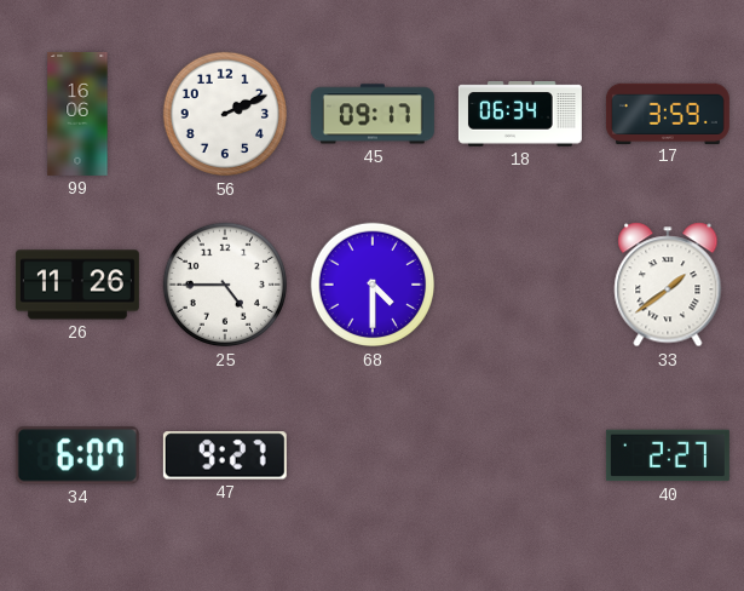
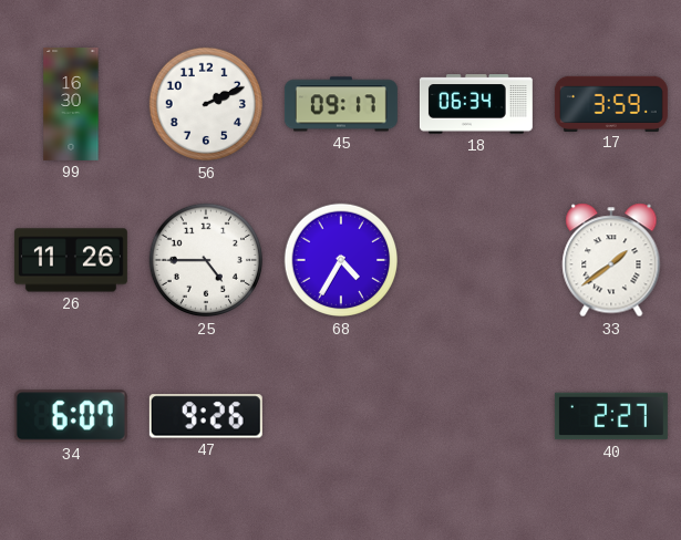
99: 16:06 -> 16:30
68: 4:30 -> 4:35
47: 9:27 -> 9:26
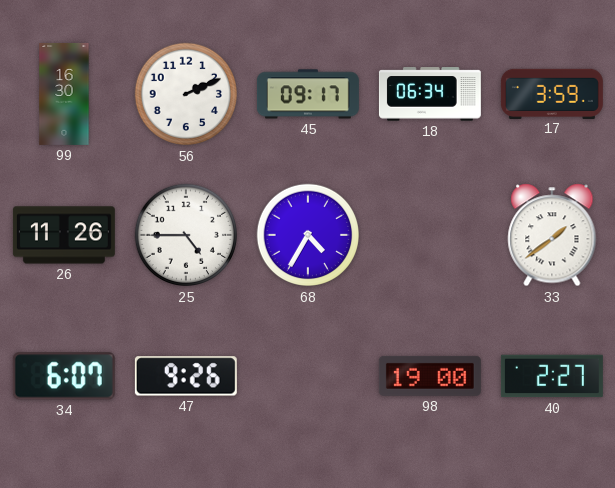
98: none -> 19:00
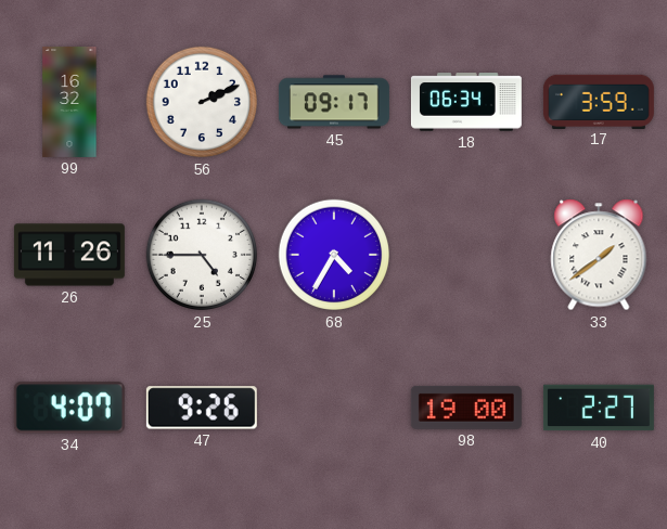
99: 16:30 -> 16:32
34: 6:07 -> 4:07
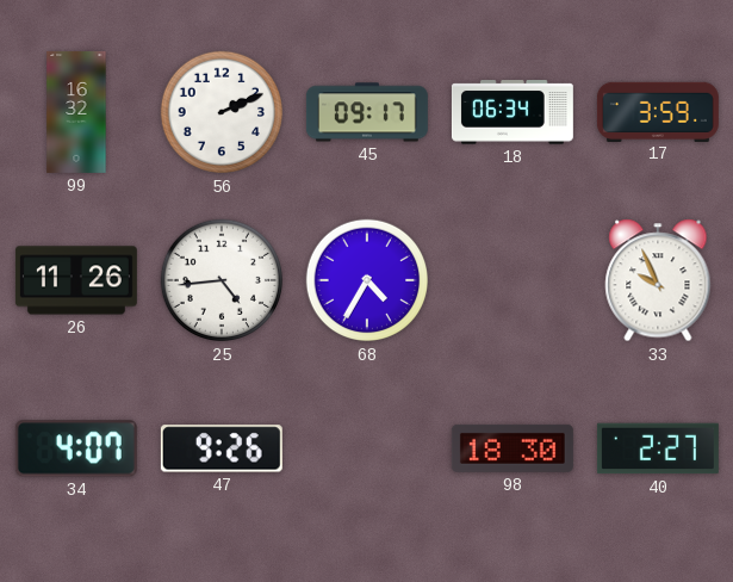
25: 4:45 -> 4:44
33: 1:39 -> 9:56
98: 19:00 -> 18:30
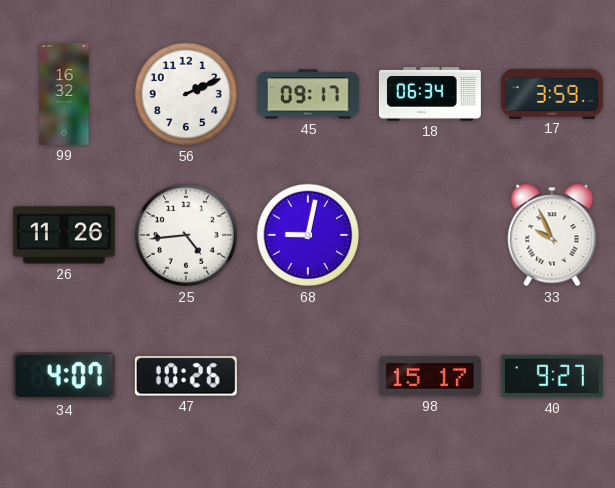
68: 4:35 -> 9:02
47: 9:26 -> 10:26
98: 18:30 -> 15:17
40: 2:27 -> 9:27
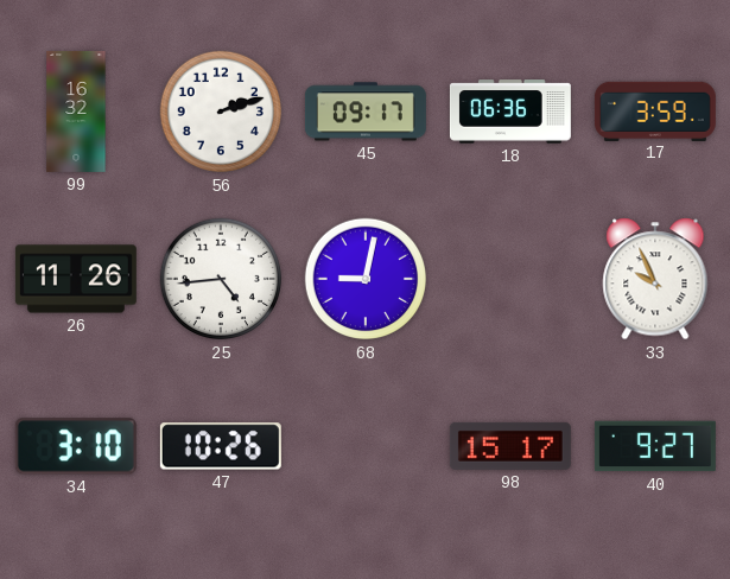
56: 2:11 -> 2:12
18: 06:34 -> 06:36
34: 4:07 -> 3:10
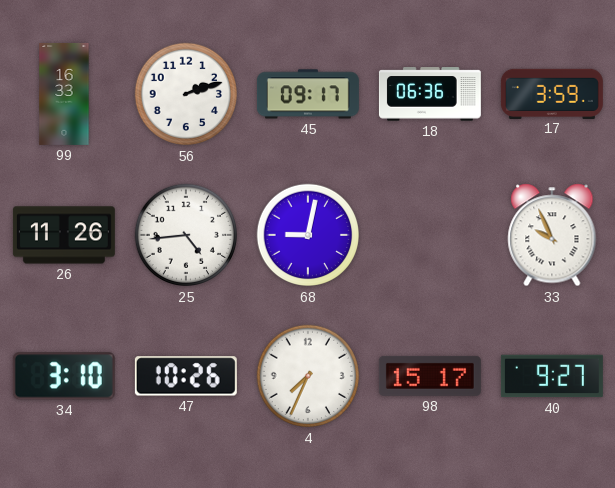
99: 16:32 -> 16:33
4: none -> 7:34
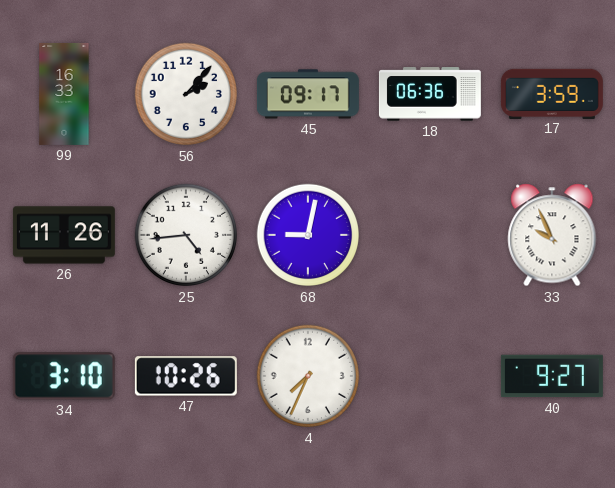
56: 2:12 -> 2:07
98: 15:17 -> none
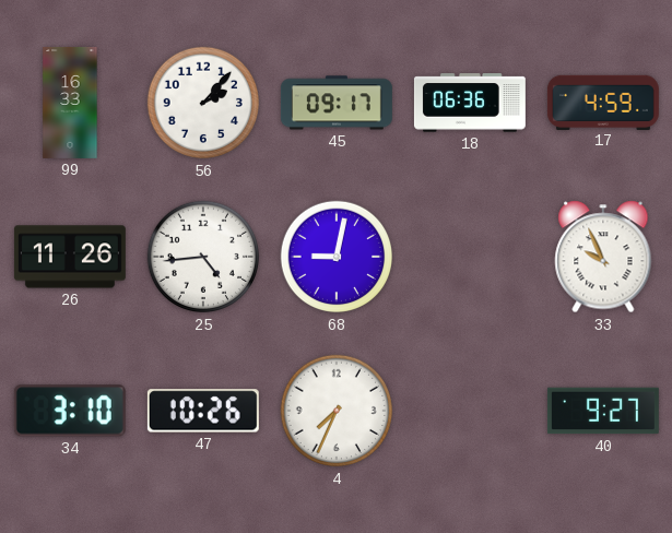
17: 3:59 -> 4:59
